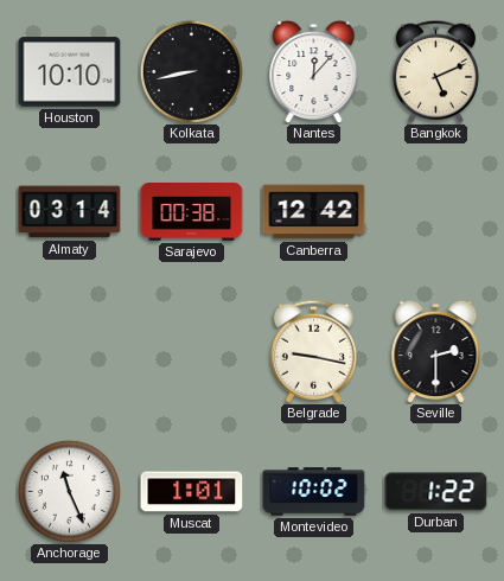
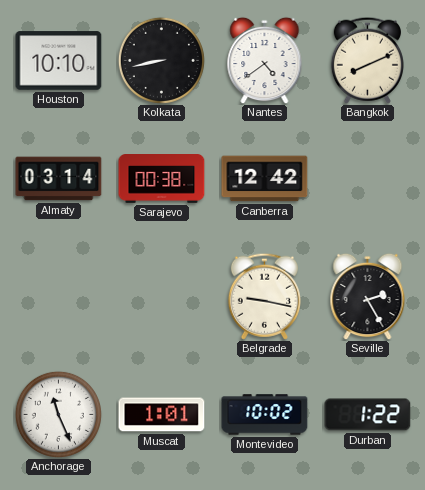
Nantes: 12:07 -> 4:39
Bangkok: 5:11 -> 8:11
Seville: 2:30 -> 2:25
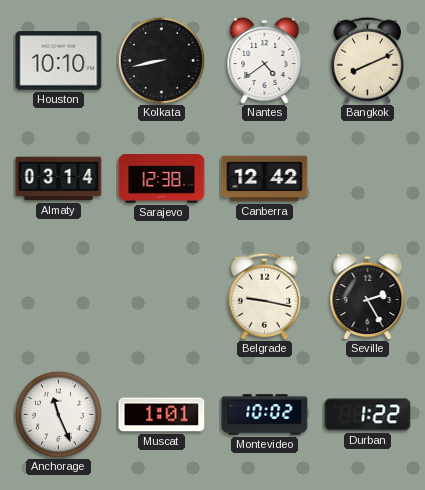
Sarajevo: 00:38 -> 12:38
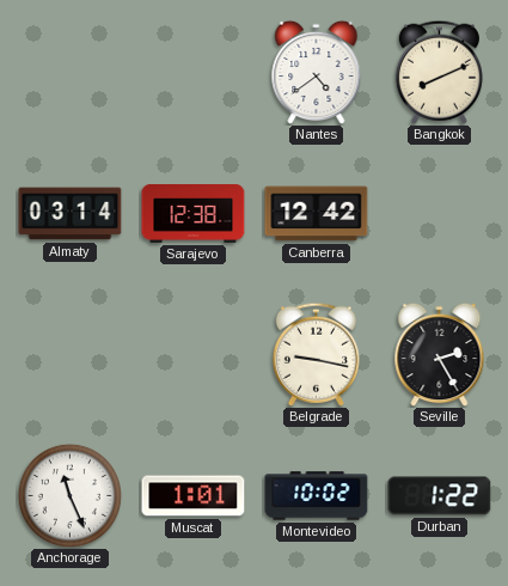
Houston: 10:10 -> none
Kolkata: 8:43 -> none
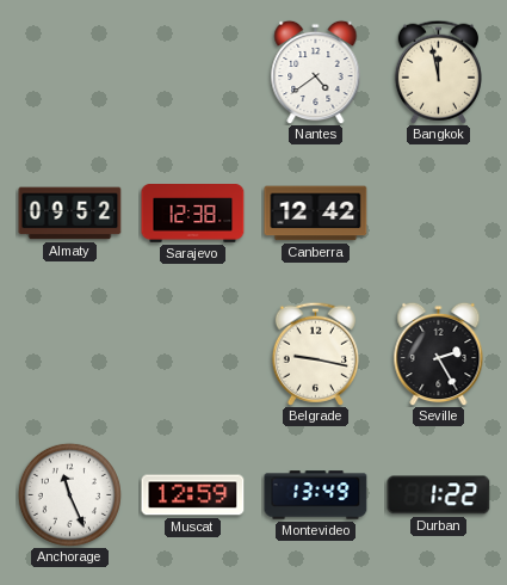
Bangkok: 8:11 -> 11:58
Almaty: 03:14 -> 09:52
Muscat: 1:01 -> 12:59
Montevideo: 10:02 -> 13:49
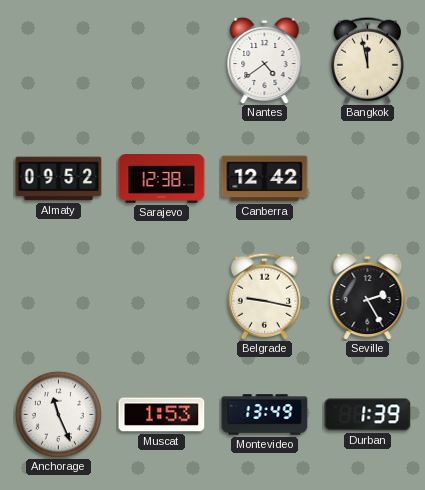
Muscat: 12:59 -> 1:53
Durban: 1:22 -> 1:39
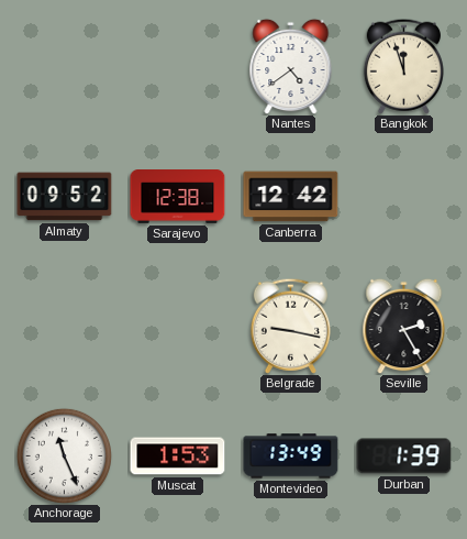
Bangkok: 11:58 -> 11:57
